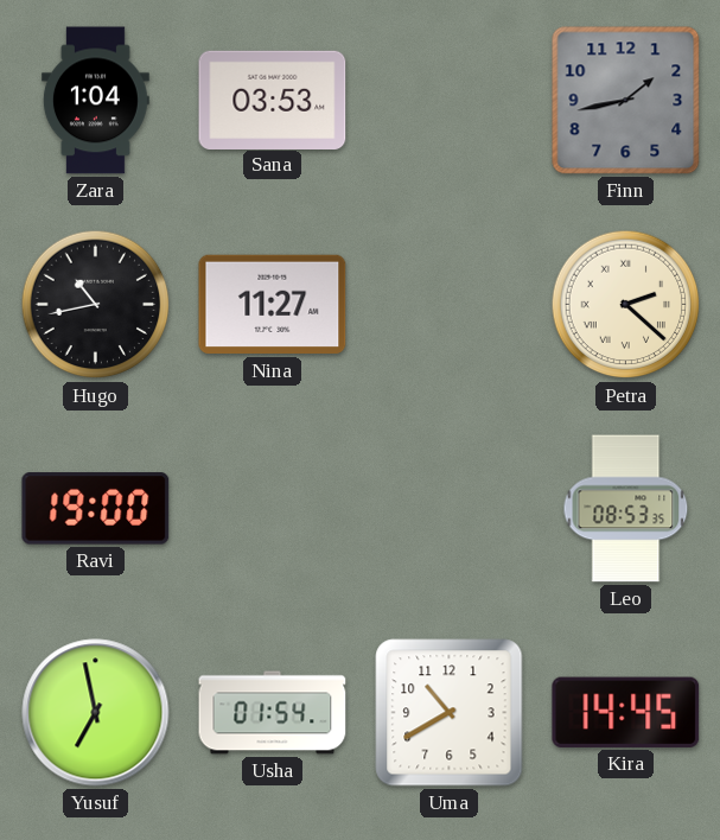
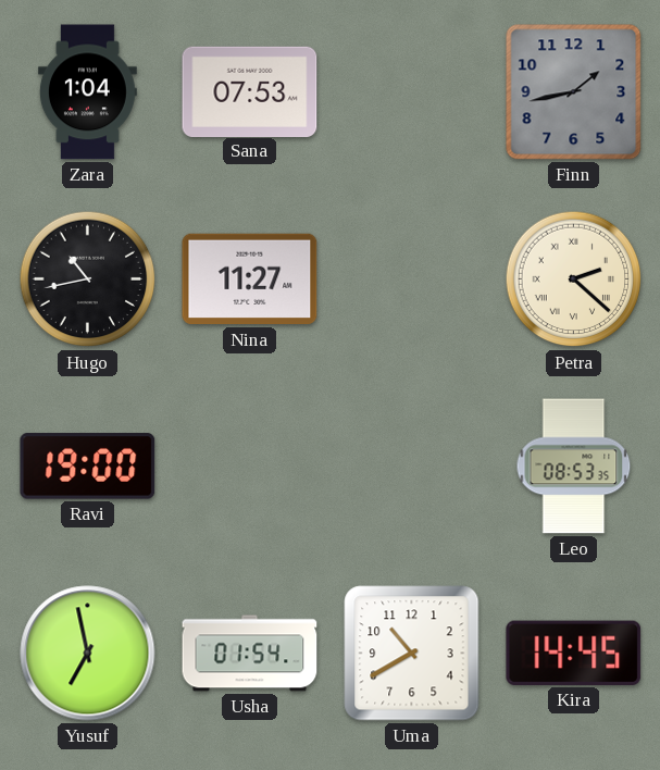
Sana: 03:53 -> 07:53
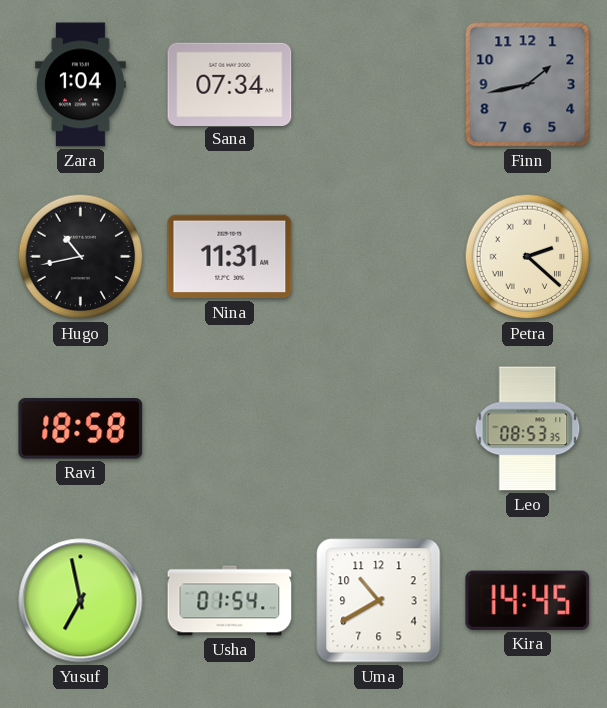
Sana: 07:53 -> 07:34
Nina: 11:27 -> 11:31
Ravi: 19:00 -> 18:58
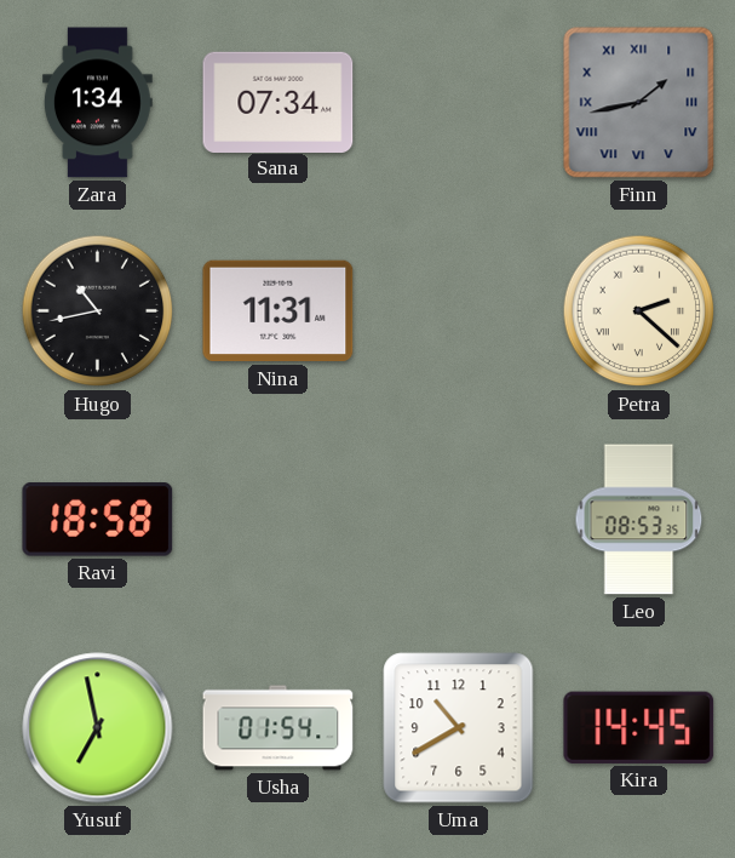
Zara: 1:04 -> 1:34
Finn numerals: Arabic -> Roman
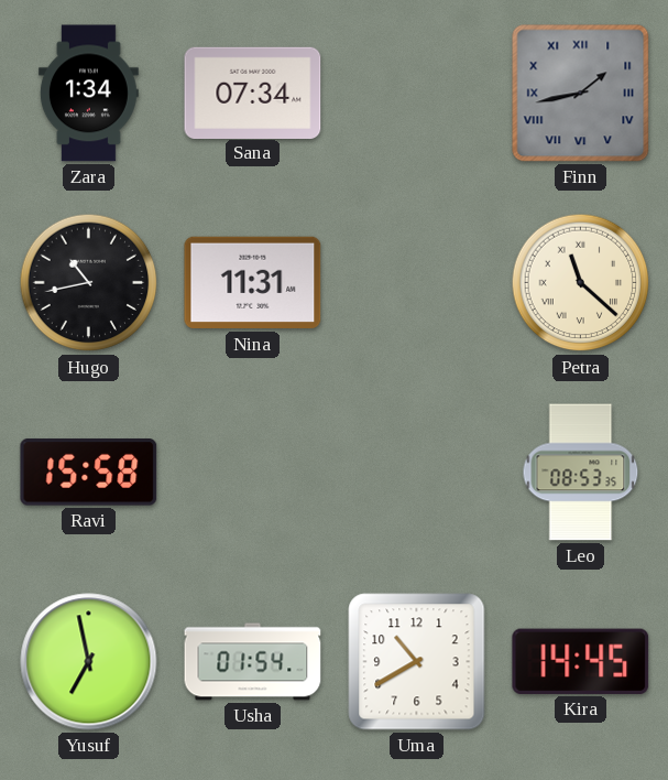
Petra: 2:22 -> 11:22
Ravi: 18:58 -> 15:58
